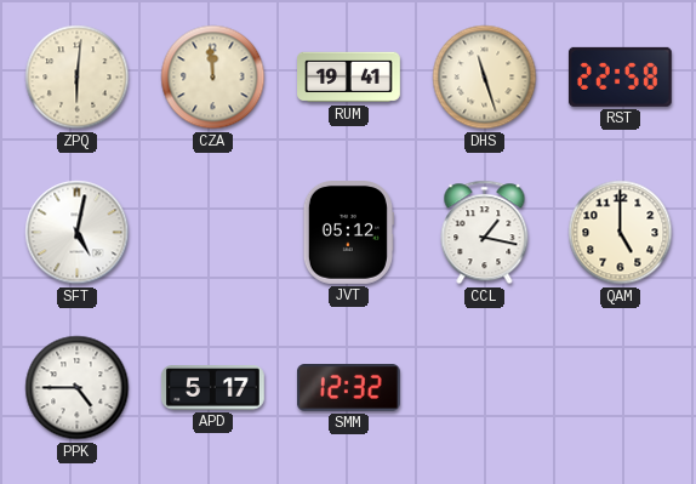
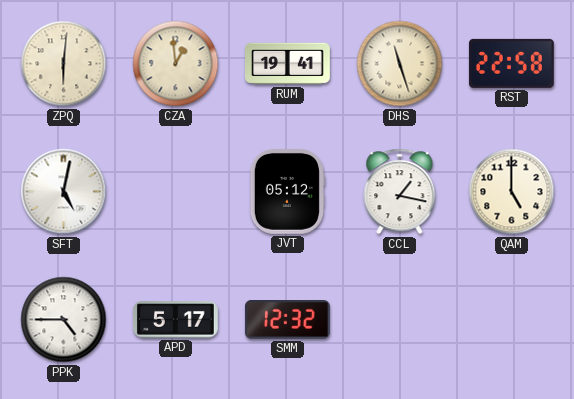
CZA: 11:59 -> 12:59
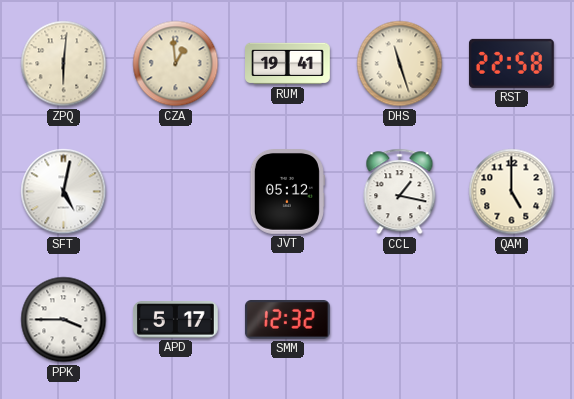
PPK: 4:45 -> 3:45
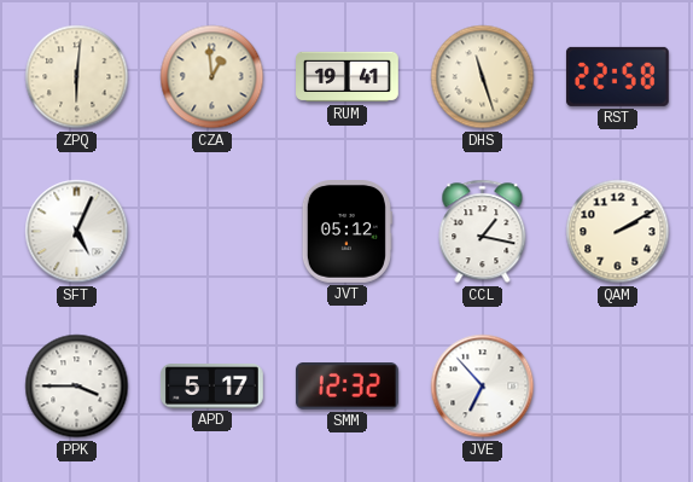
SFT: 5:02 -> 5:04
QAM: 5:00 -> 2:10
JVE: none -> 6:53
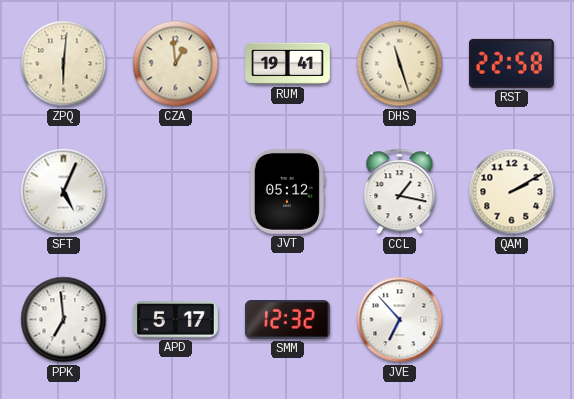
PPK: 3:45 -> 6:59
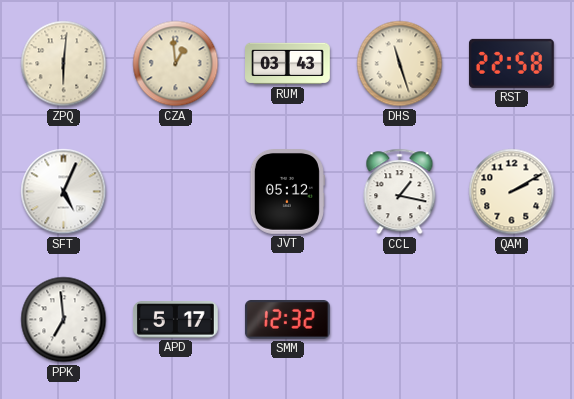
RUM: 19:41 -> 03:43
JVE: 6:53 -> none
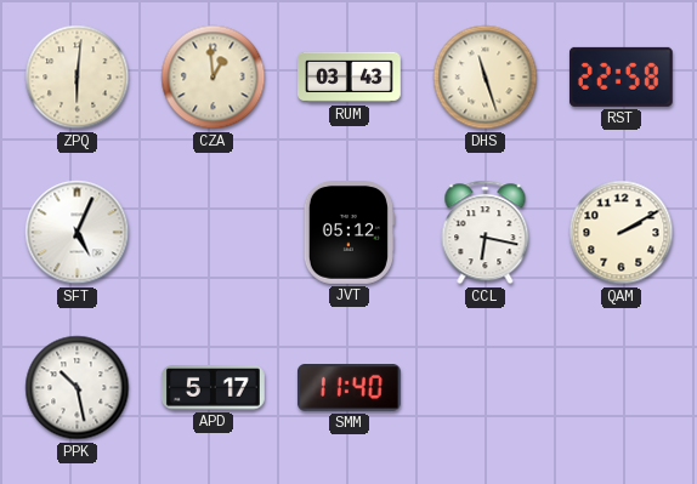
CCL: 1:17 -> 6:17
PPK: 6:59 -> 10:28
SMM: 12:32 -> 11:40
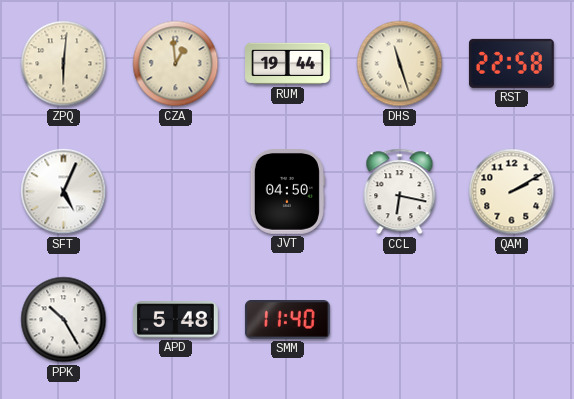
RUM: 03:43 -> 19:44
JVT: 05:12 -> 04:50
PPK: 10:28 -> 10:25
APD: 5:17 -> 5:48
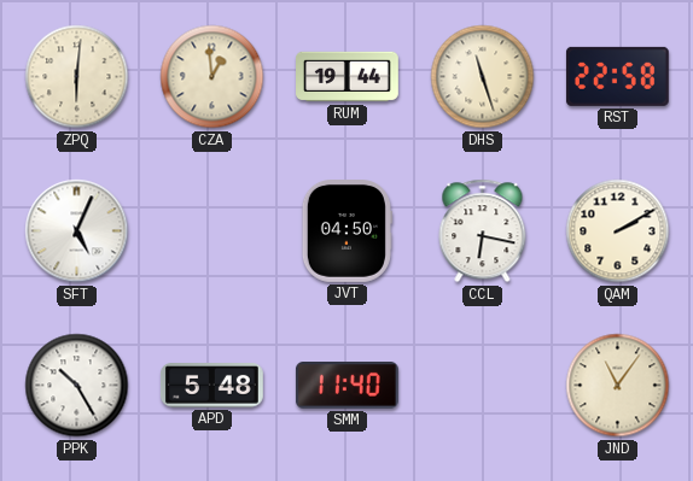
JND: none -> 11:06
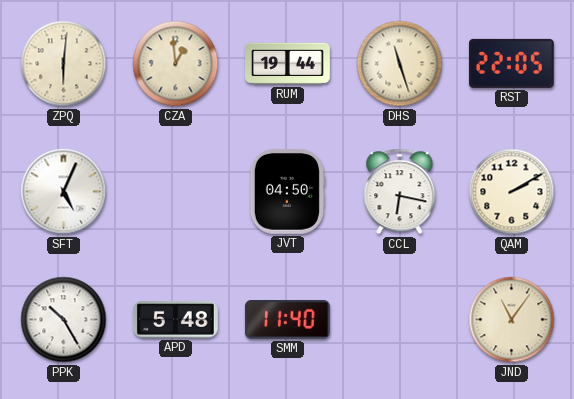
RST: 22:58 -> 22:05
